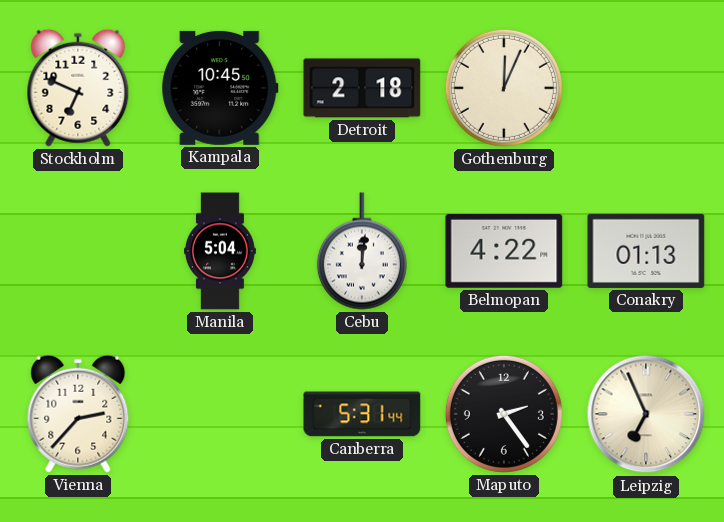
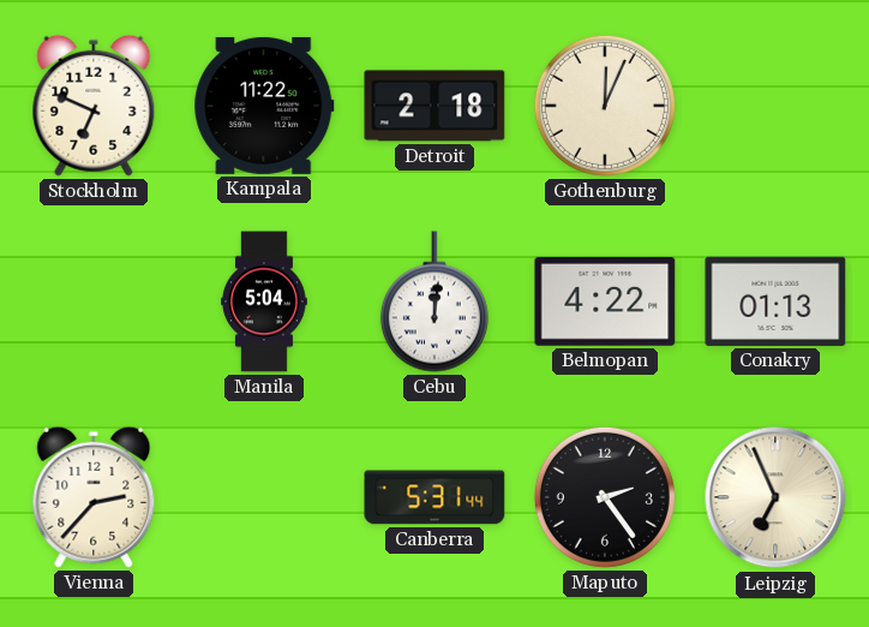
Kampala: 10:45 -> 11:22
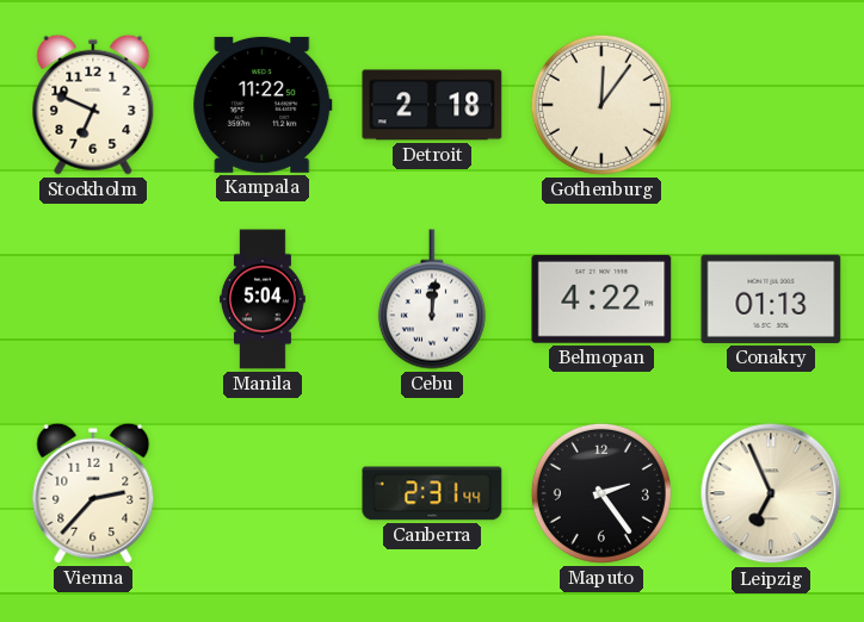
Gothenburg: 12:04 -> 12:06
Canberra: 5:31 -> 2:31
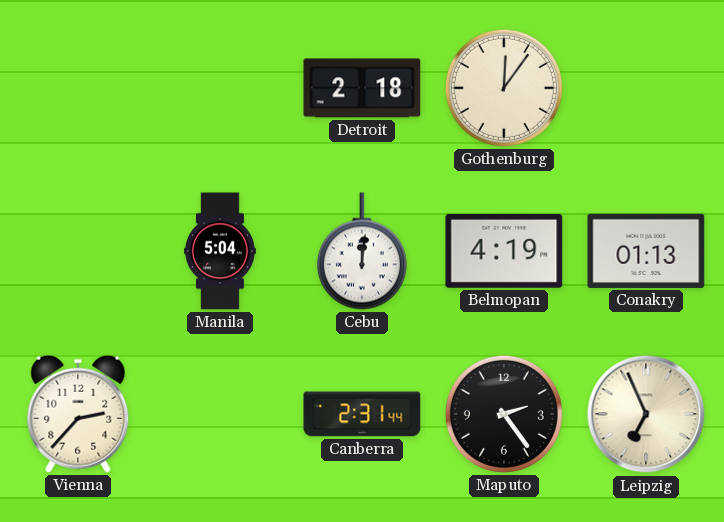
Stockholm: 6:49 -> none
Kampala: 11:22 -> none
Belmopan: 4:22 -> 4:19
